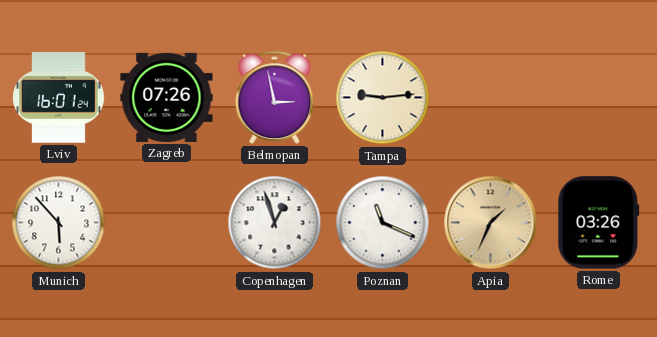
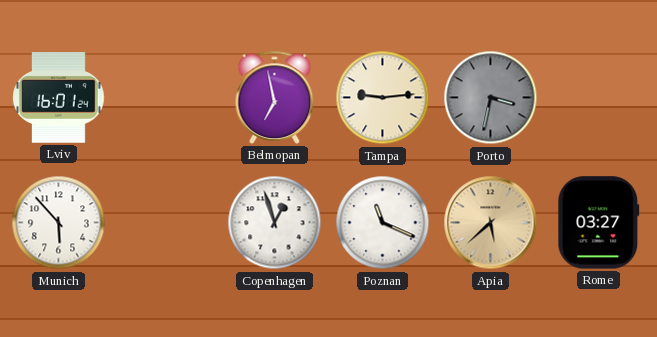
Zagreb: 07:26 -> none
Belmopan: 2:58 -> 6:58
Porto: none -> 3:32
Apia: 1:34 -> 5:38
Rome: 03:26 -> 03:27
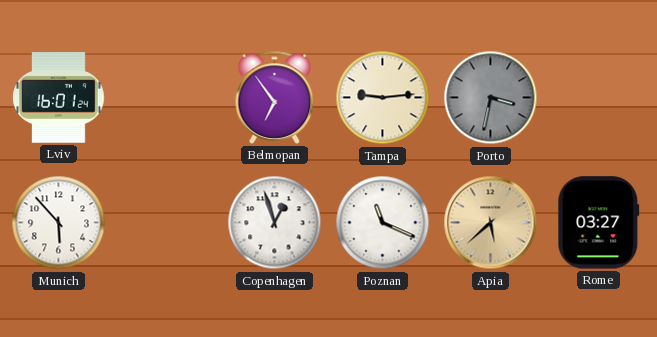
Belmopan: 6:58 -> 6:54
